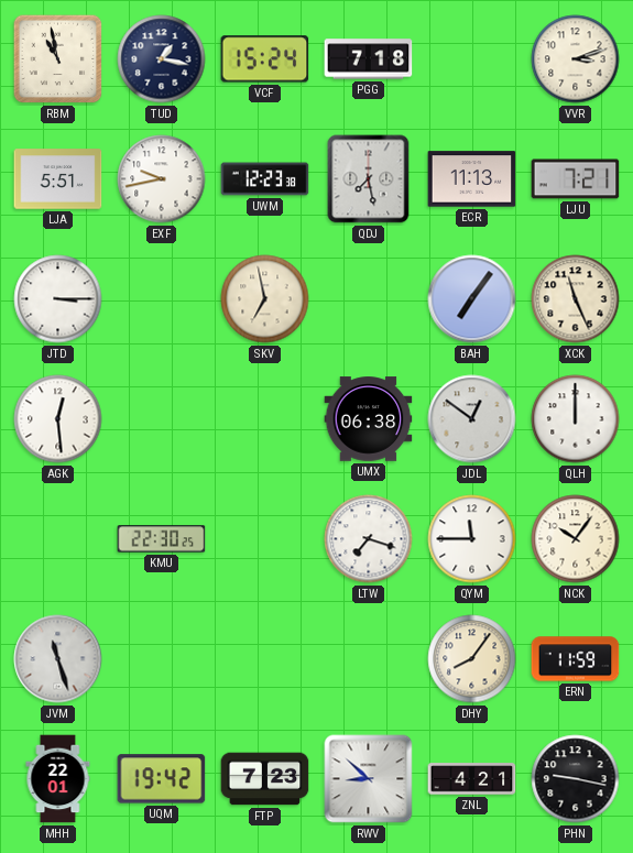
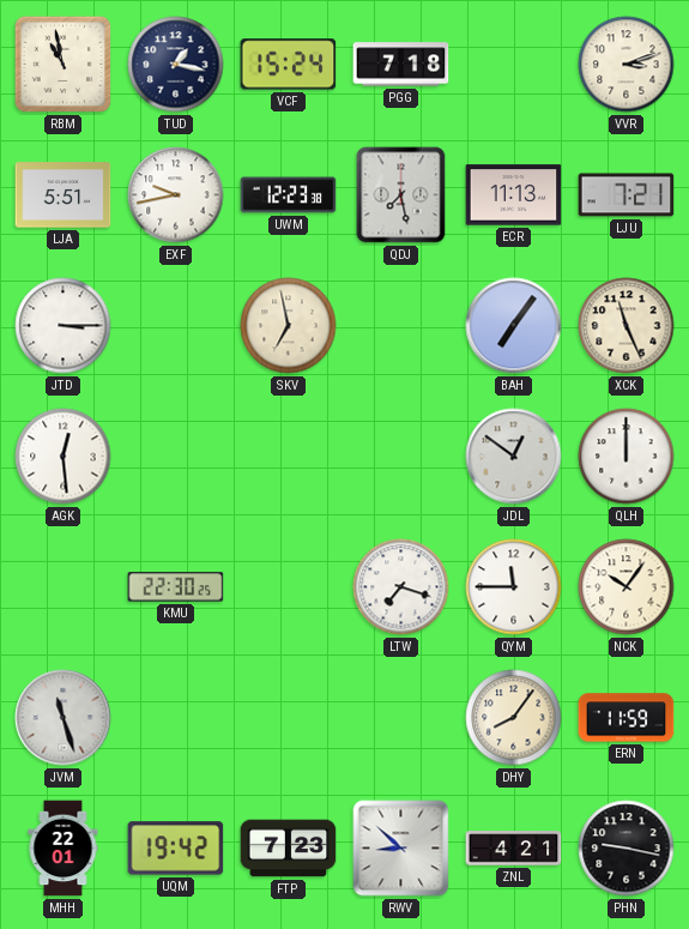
UMX: 06:38 -> none
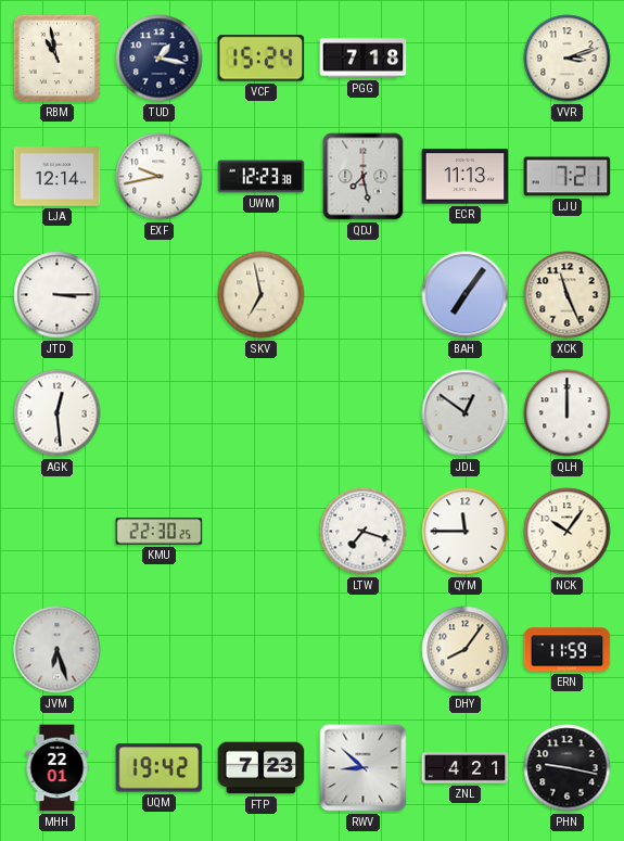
LJA: 5:51 -> 12:14
JVM: 11:27 -> 6:27
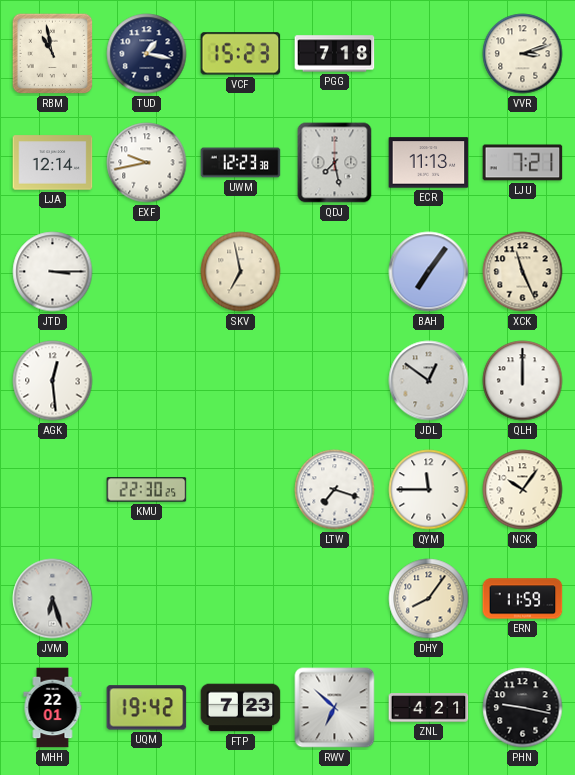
VCF: 15:24 -> 15:23
RWV: 8:52 -> 6:52
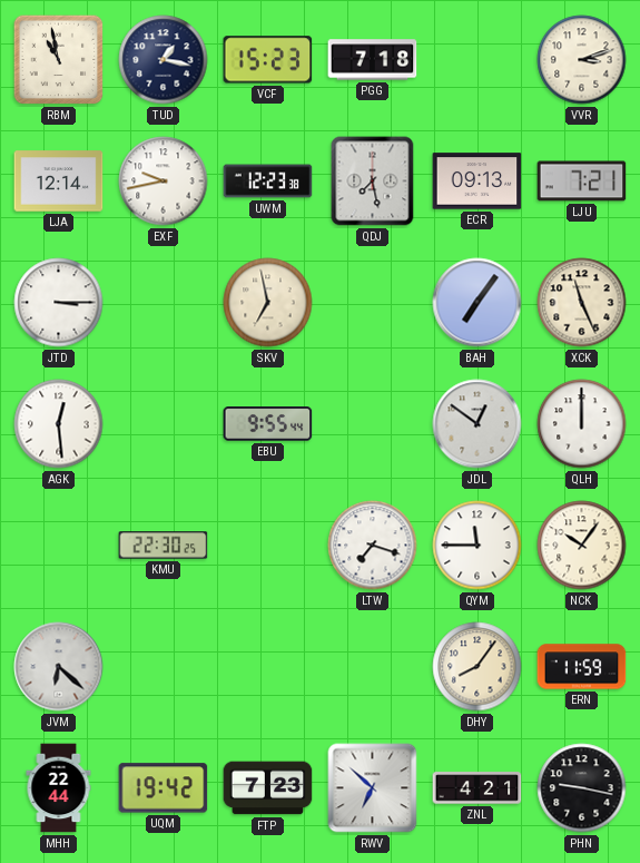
ECR: 11:13 -> 09:13
EBU: none -> 9:55
JVM: 6:27 -> 6:22
MHH: 22:01 -> 22:44
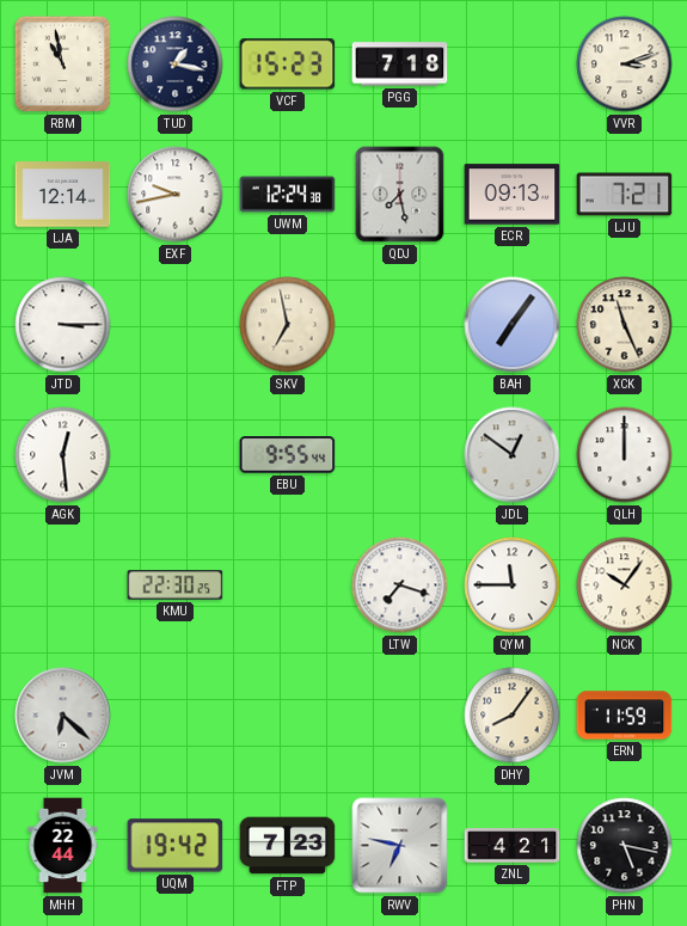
UWM: 12:23 -> 12:24
RWV: 6:52 -> 6:47
PHN: 9:17 -> 5:17
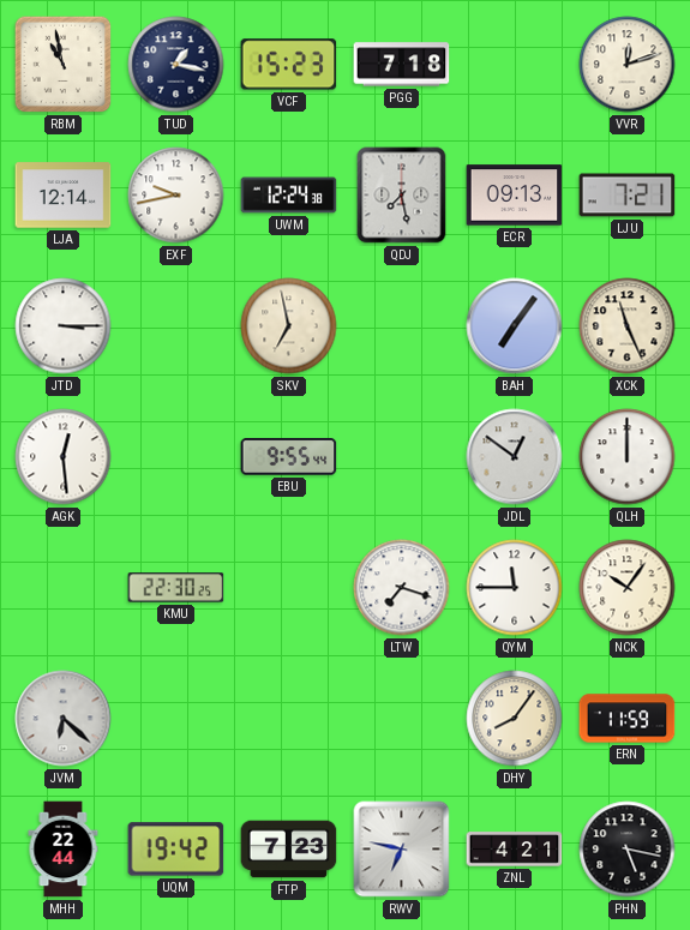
VVR: 3:12 -> 12:12
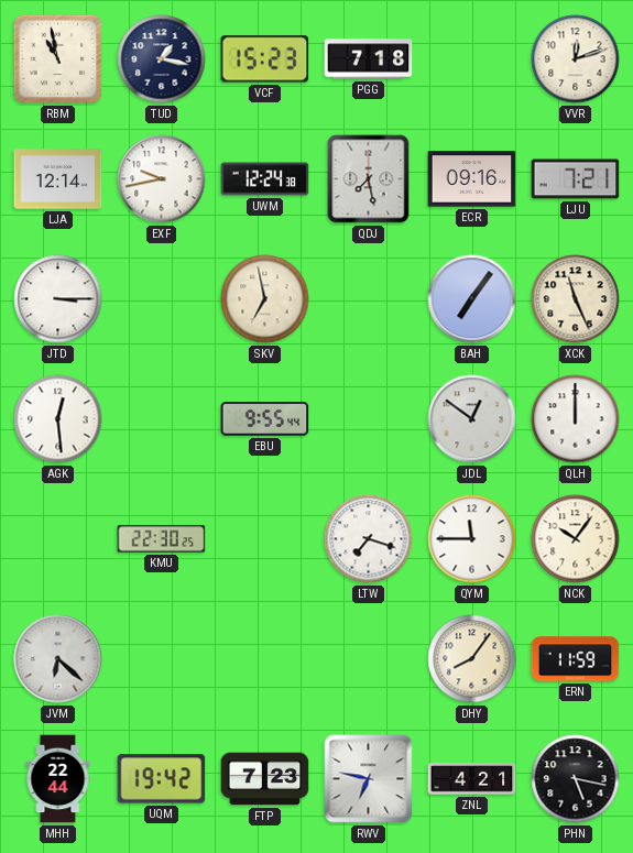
ECR: 09:13 -> 09:16
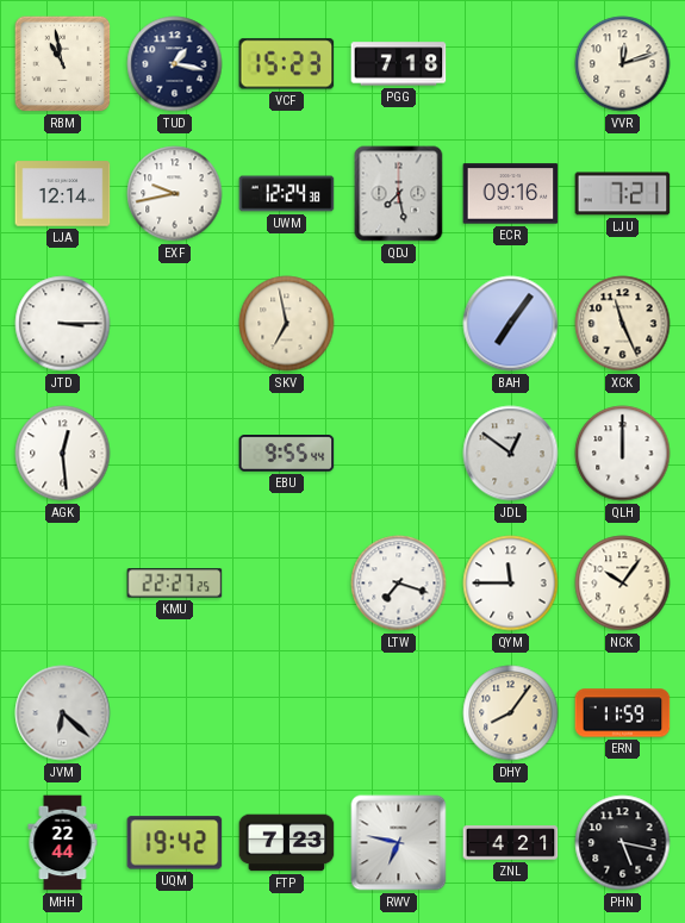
KMU: 22:30 -> 22:27
